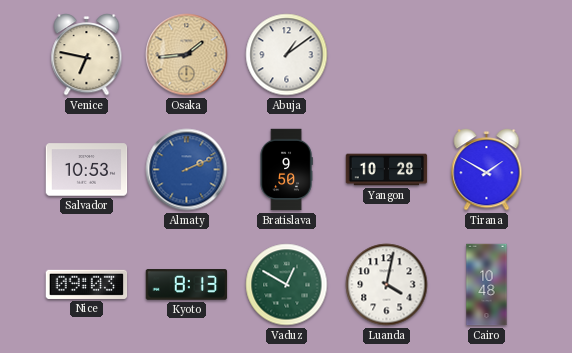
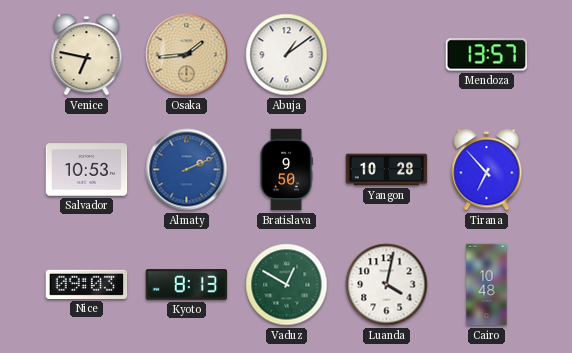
Mendoza: none -> 13:57
Tirana: 1:50 -> 6:53
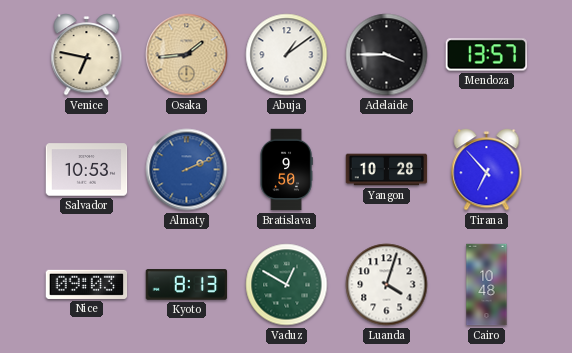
Adelaide: none -> 3:45
Luanda: 4:02 -> 4:03
